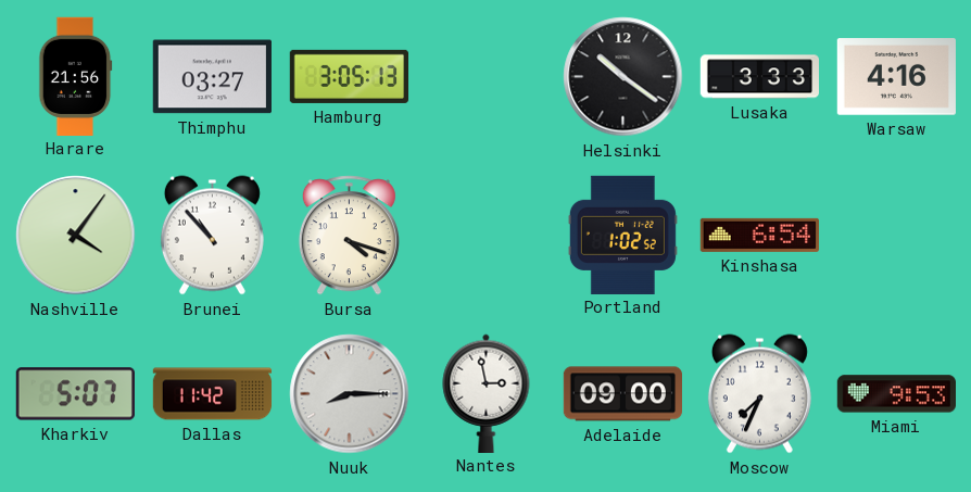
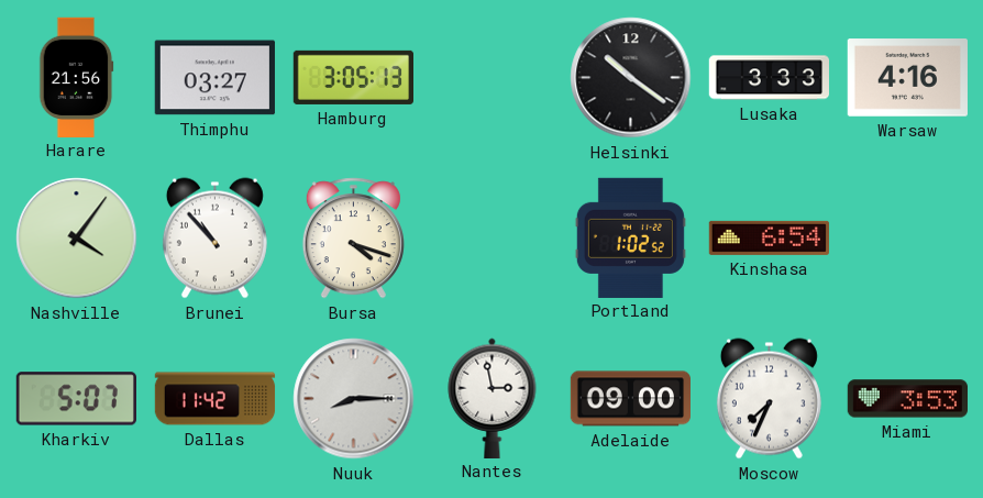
Miami: 9:53 -> 3:53
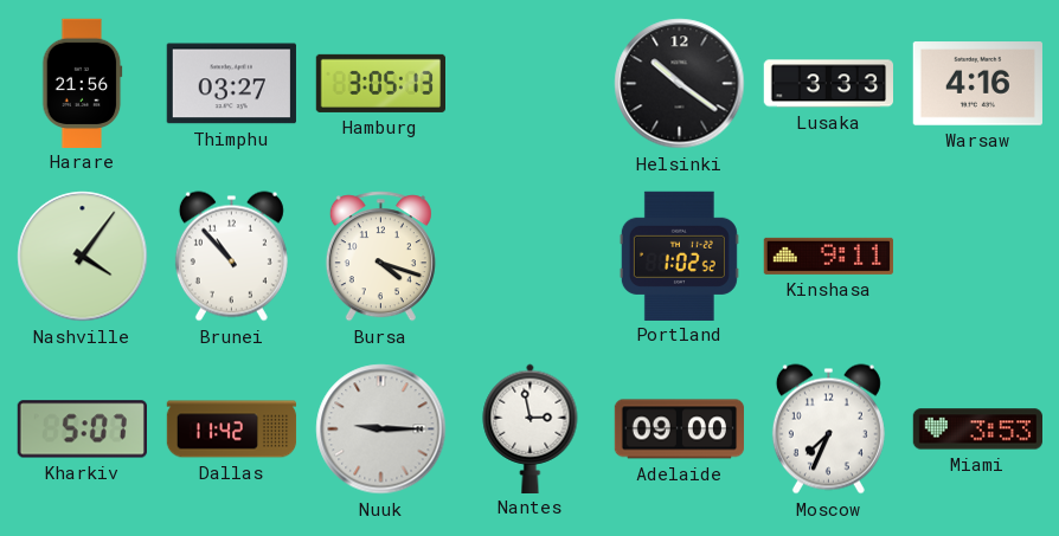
Kinshasa: 6:54 -> 9:11
Nuuk: 8:15 -> 9:15
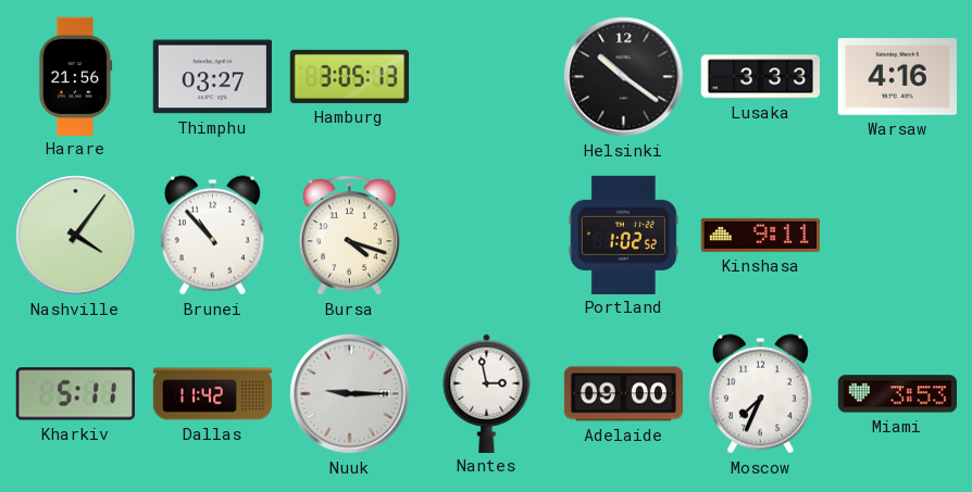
Kharkiv: 5:07 -> 5:11
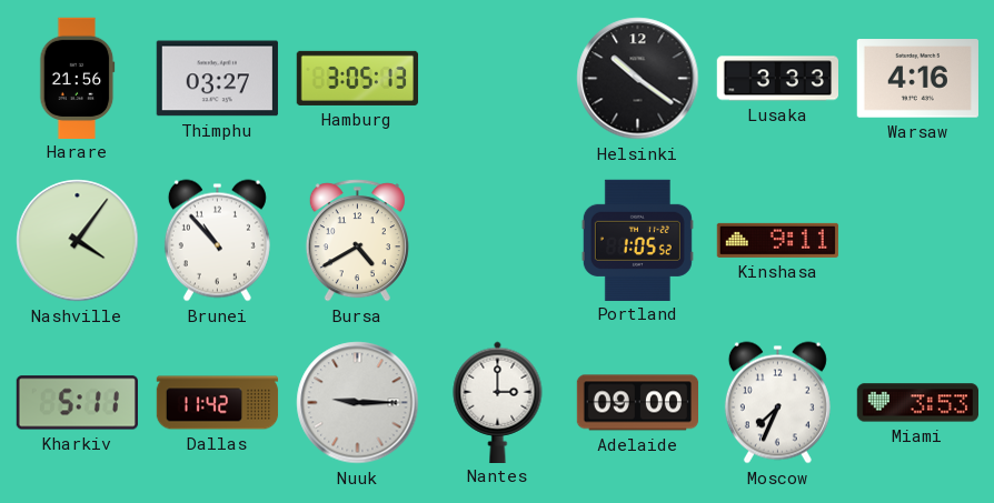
Bursa: 4:18 -> 4:40
Portland: 1:02 -> 1:05
Nantes: 2:58 -> 3:00
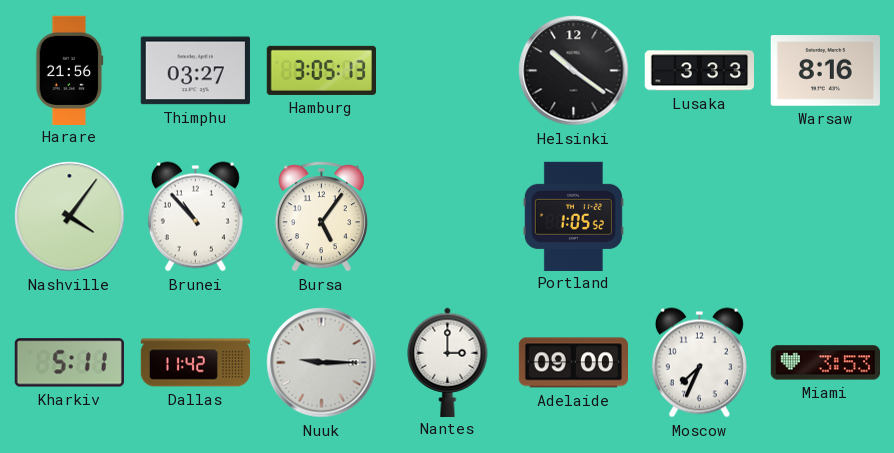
Warsaw: 4:16 -> 8:16
Bursa: 4:40 -> 5:06
Kinshasa: 9:11 -> none
